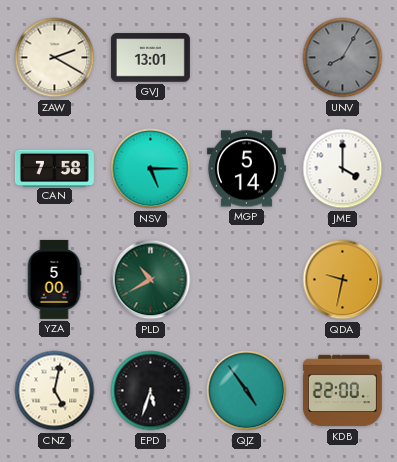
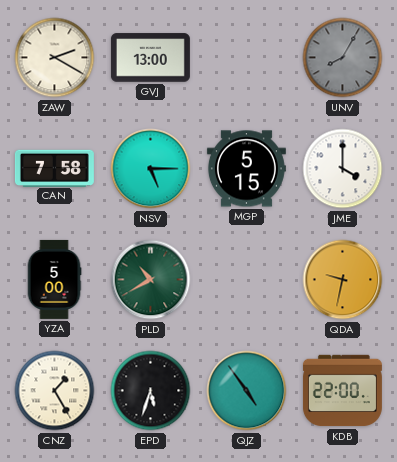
GVJ: 13:01 -> 13:00
MGP: 5:14 -> 5:15
CNZ: 5:02 -> 1:25
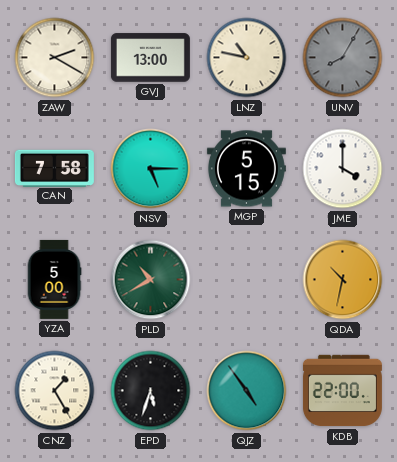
LNZ: none -> 10:47
QDA: 9:32 -> 10:32
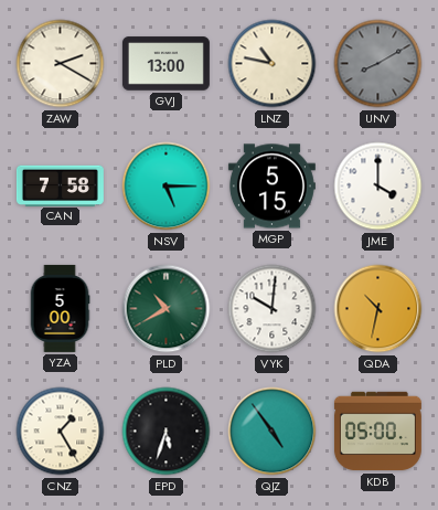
UNV: 8:05 -> 8:10
VYK: none -> 10:01
KDB: 22:00 -> 05:00
